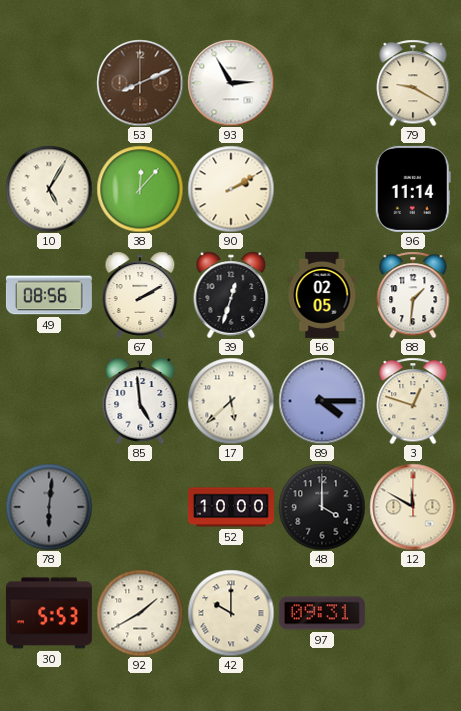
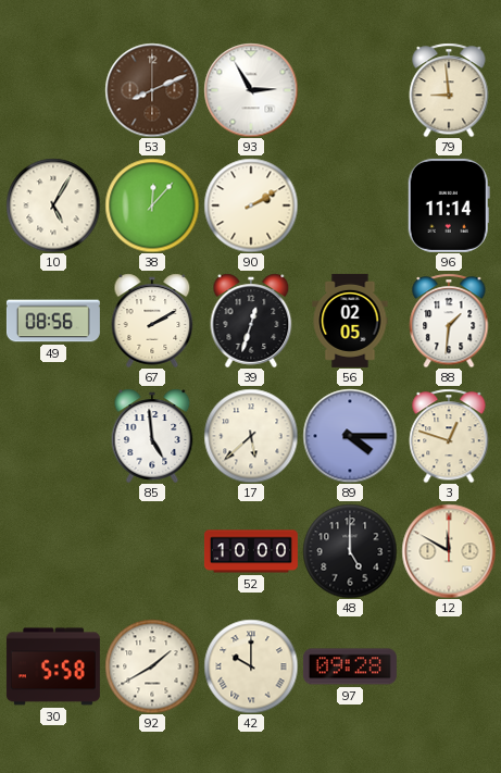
79: 9:20 -> 8:59
78: 6:01 -> none
48: 4:00 -> 5:00
30: 5:53 -> 5:58
97: 09:31 -> 09:28
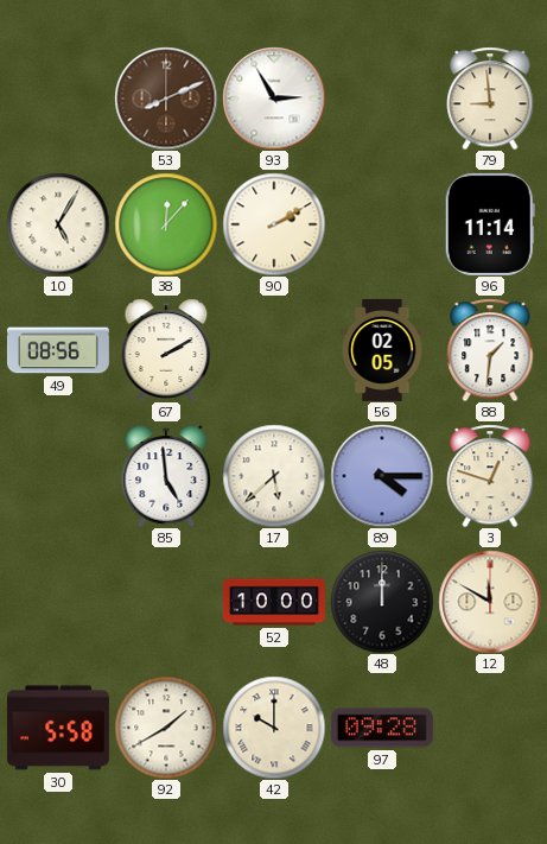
39: 12:33 -> none
48: 5:00 -> 12:00
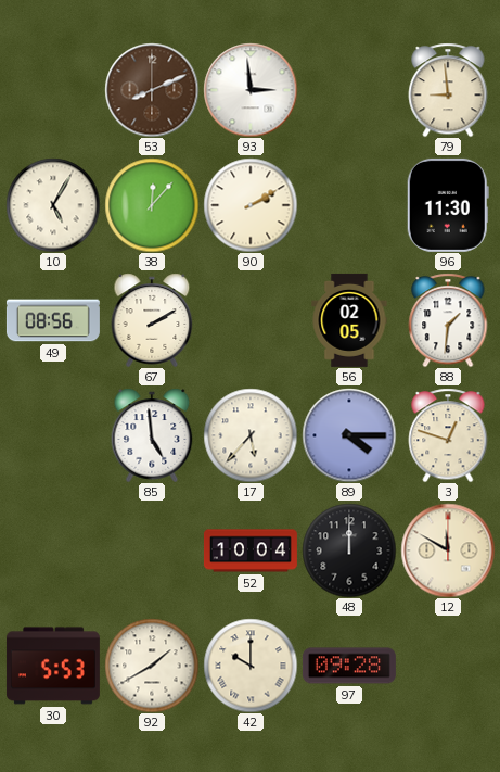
93: 2:55 -> 2:59
96: 11:14 -> 11:30
17: 5:38 -> 5:37
52: 10:00 -> 10:04
30: 5:58 -> 5:53
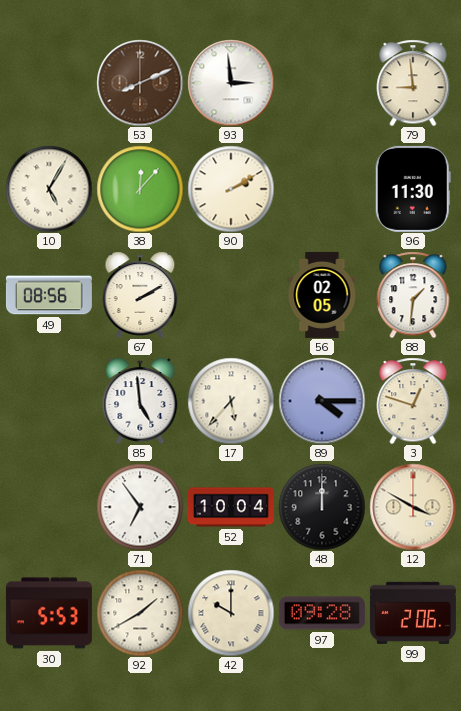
71: none -> 6:54
12: 11:50 -> 3:50
99: none -> 2:06
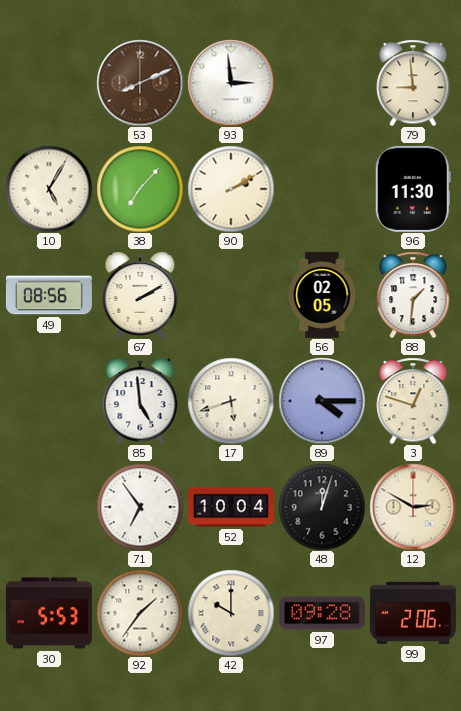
38: 12:07 -> 7:07
17: 5:37 -> 5:42
48: 12:00 -> 12:03
12: 3:50 -> 2:50
92: 1:40 -> 1:36
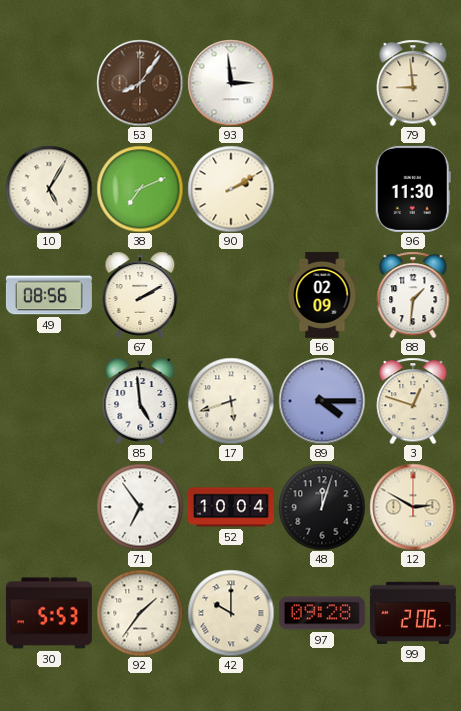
53: 8:11 -> 8:06
38: 7:07 -> 7:11
56: 02:05 -> 02:09
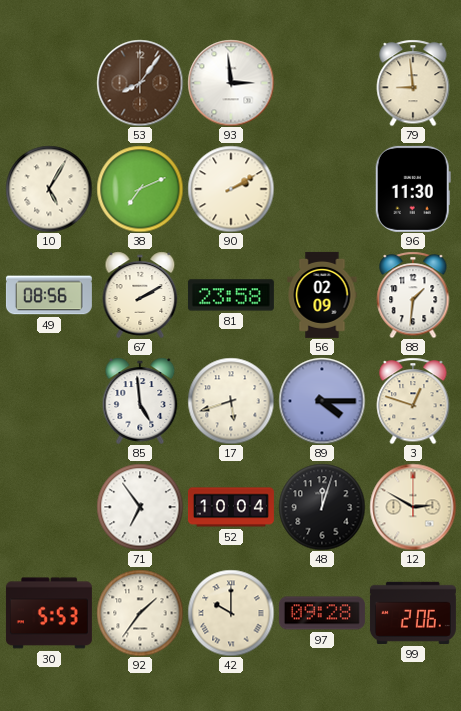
81: none -> 23:58
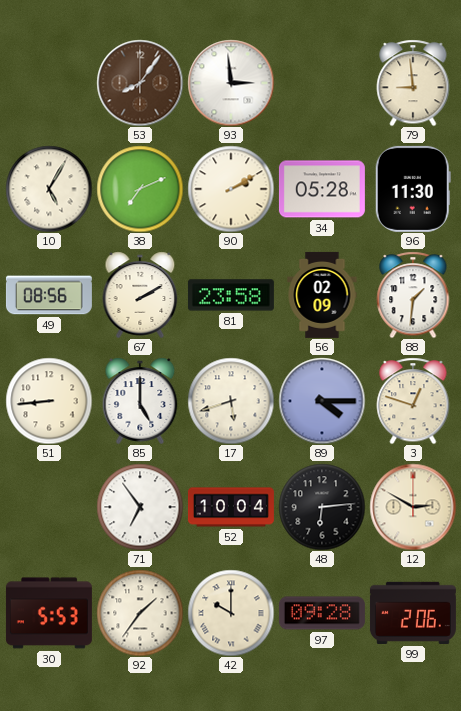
34: none -> 05:28
51: none -> 8:44
85: 4:59 -> 5:00
48: 12:03 -> 6:14
